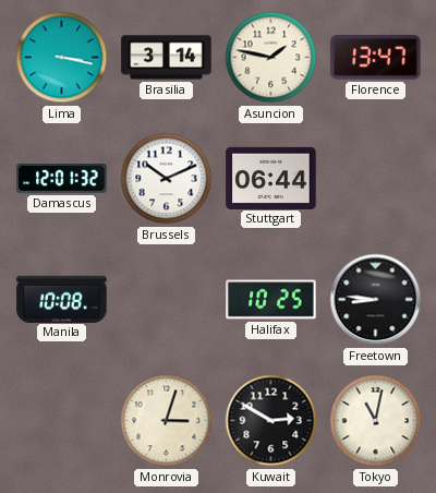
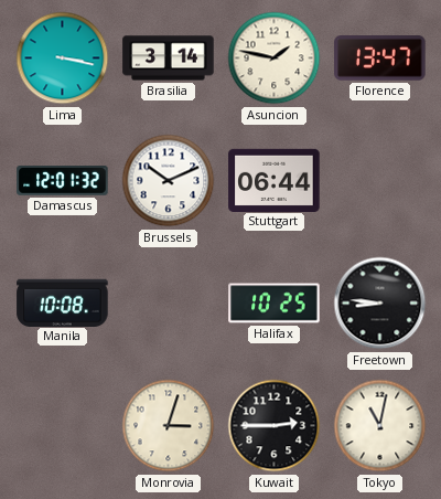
Kuwait: 2:50 -> 2:45
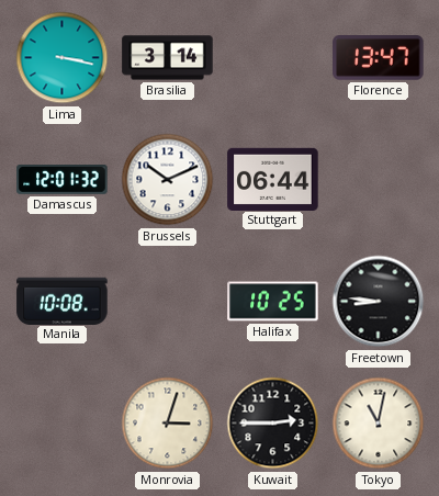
Asuncion: 1:47 -> none
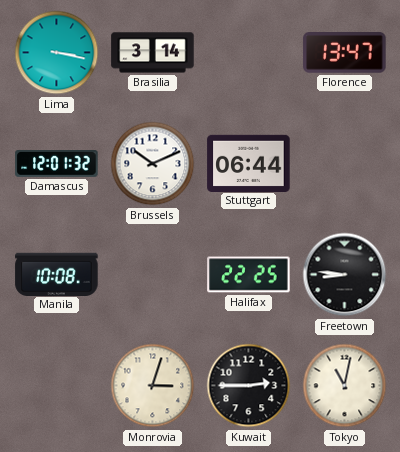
Halifax: 10:25 -> 22:25
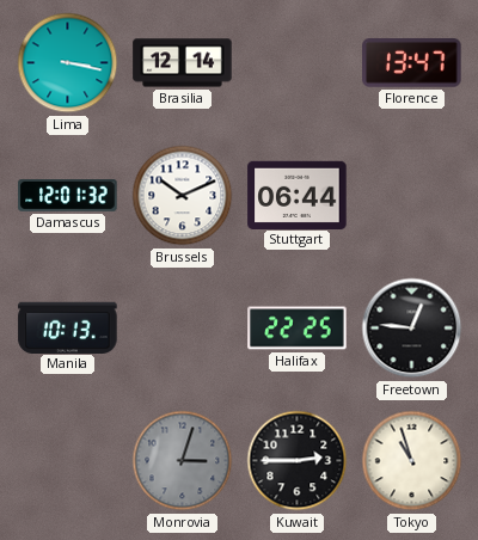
Brasilia: 3:14 -> 12:14
Manila: 10:08 -> 10:13
Freetown: 8:46 -> 12:46
Monrovia dial: cream -> grey
Tokyo: 11:02 -> 10:57
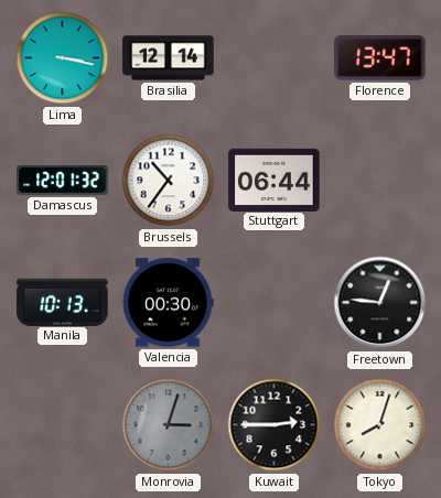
Brussels: 10:11 -> 10:36
Valencia: none -> 00:30
Halifax: 22:25 -> none
Tokyo: 10:57 -> 8:03
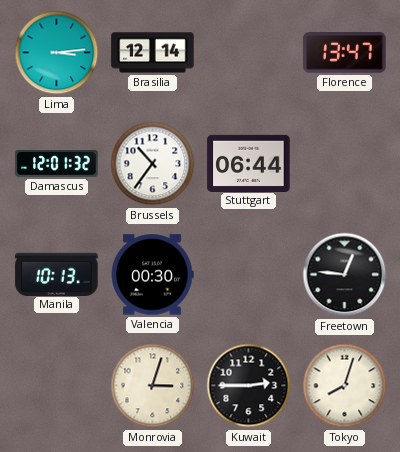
Lima: 3:17 -> 3:14
Monrovia dial: grey -> cream
